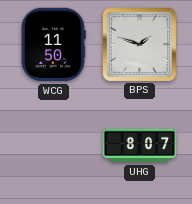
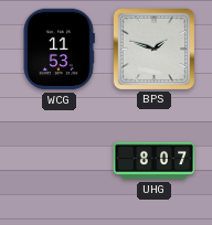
WCG: 11:50 -> 11:53
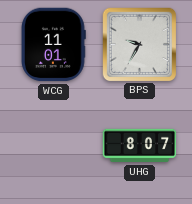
WCG: 11:53 -> 11:01
BPS: 1:48 -> 9:35
